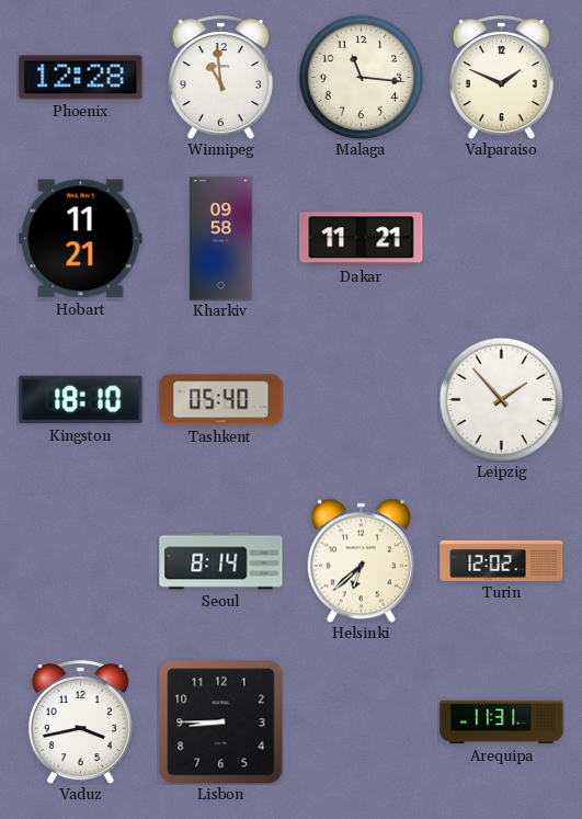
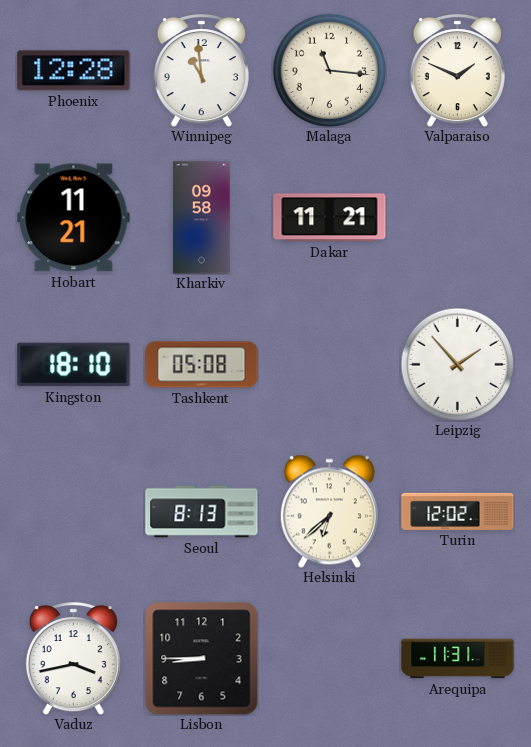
Tashkent: 05:40 -> 05:08
Seoul: 8:14 -> 8:13
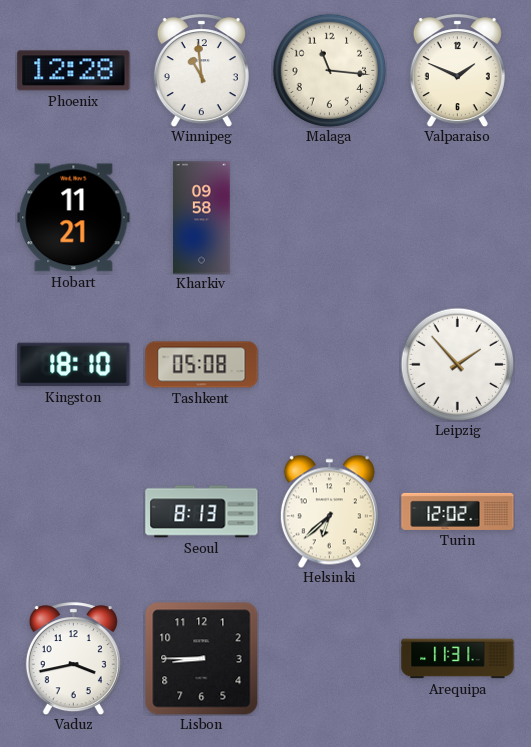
Dakar: 11:21 -> none
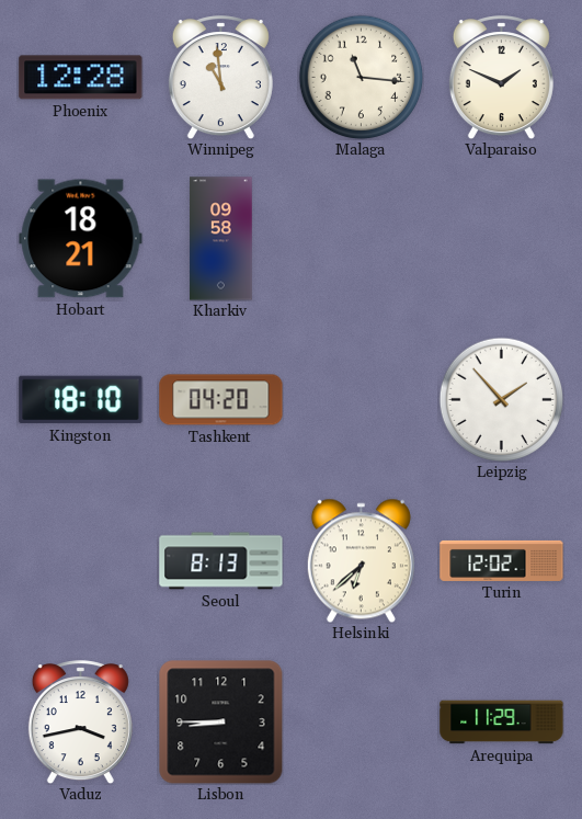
Hobart: 11:21 -> 18:21
Tashkent: 05:08 -> 04:20
Arequipa: 11:31 -> 11:29
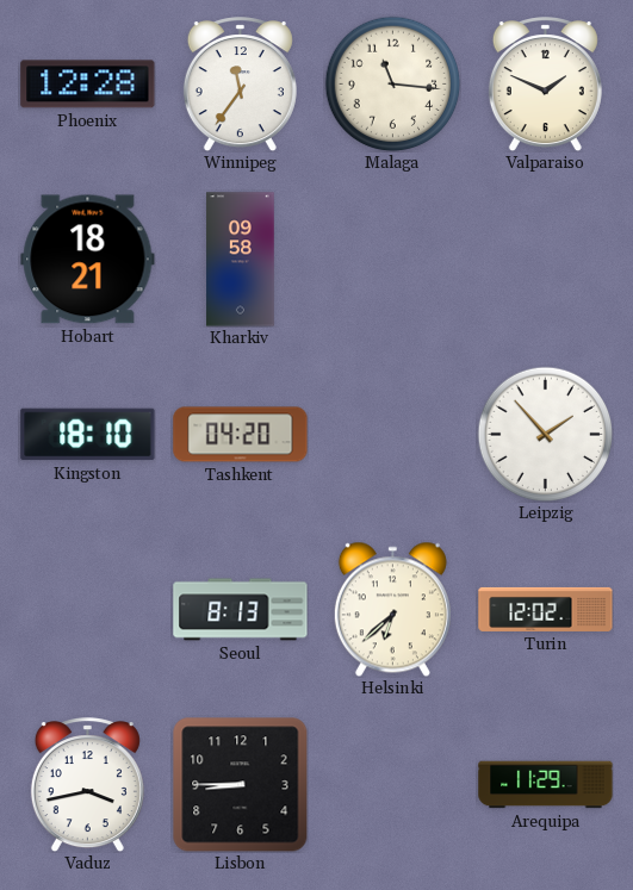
Winnipeg: 10:59 -> 11:36
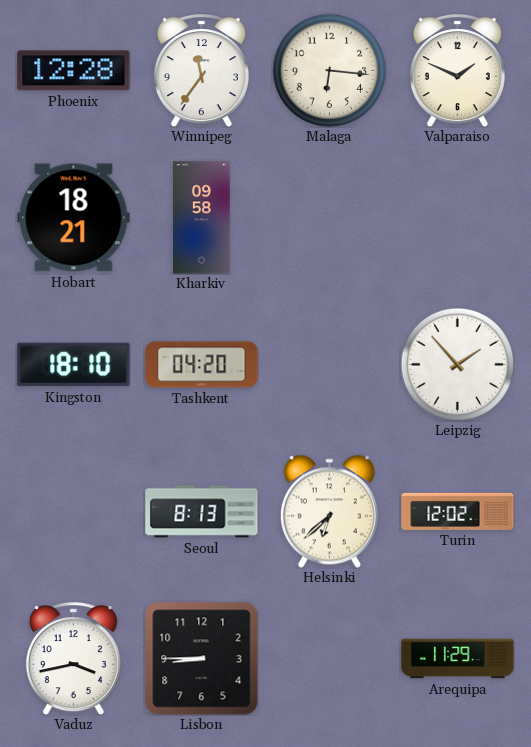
Malaga: 11:16 -> 6:16
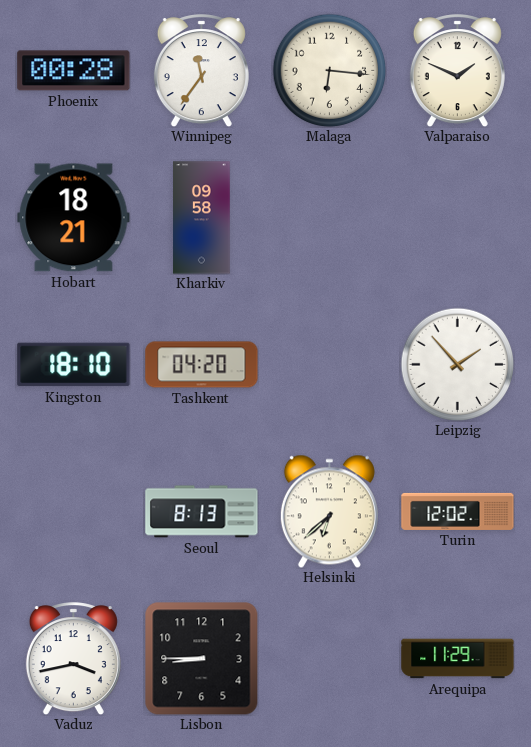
Phoenix: 12:28 -> 00:28
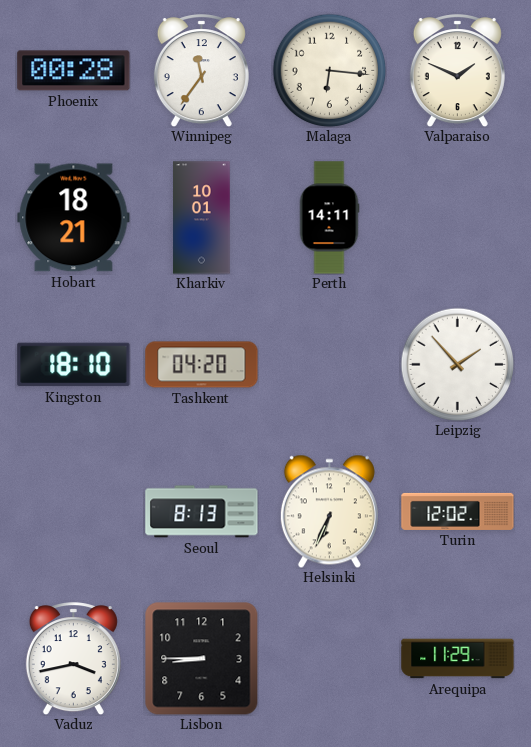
Kharkiv: 09:58 -> 10:01
Perth: none -> 14:11
Helsinki: 6:38 -> 6:34
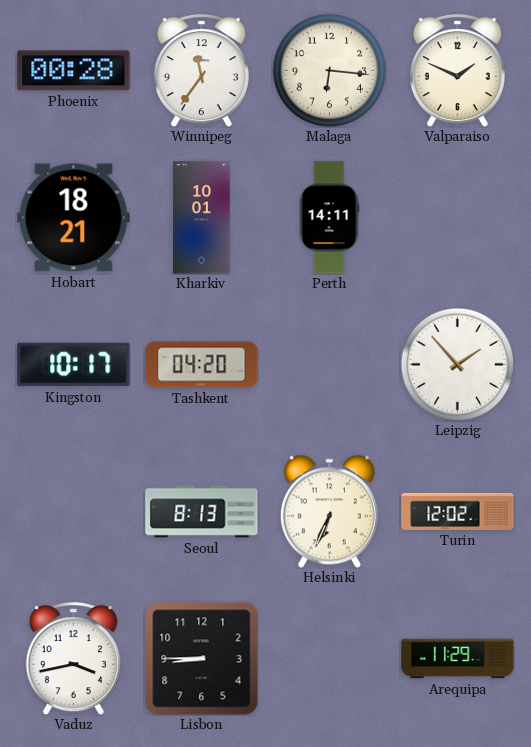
Kingston: 18:10 -> 10:17
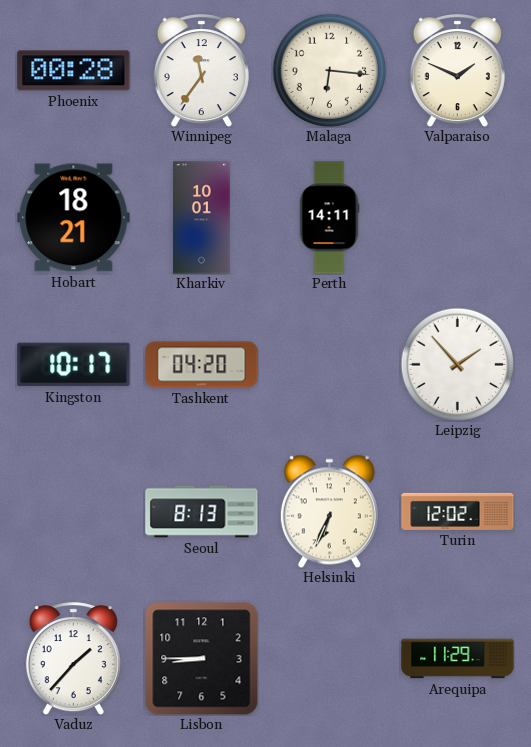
Vaduz: 3:43 -> 1:37
